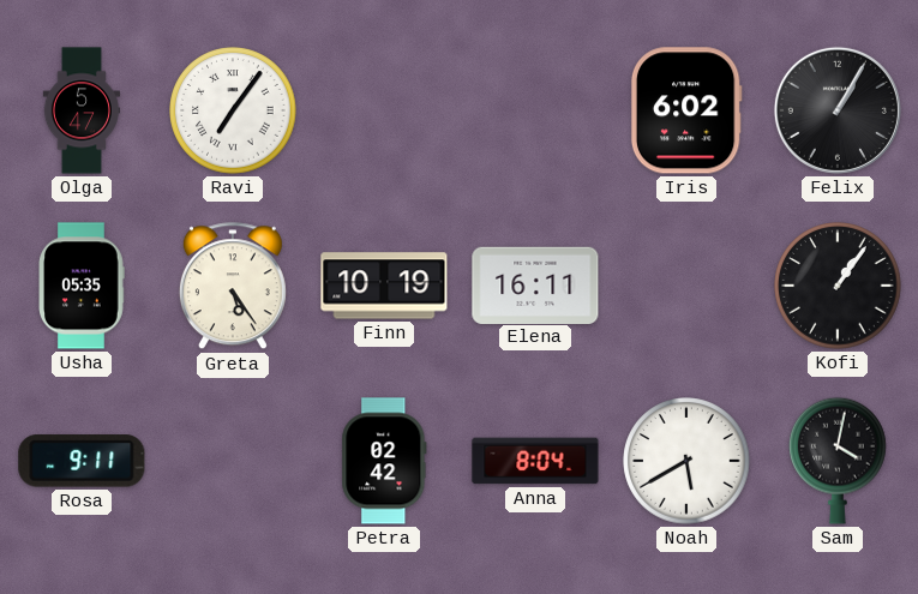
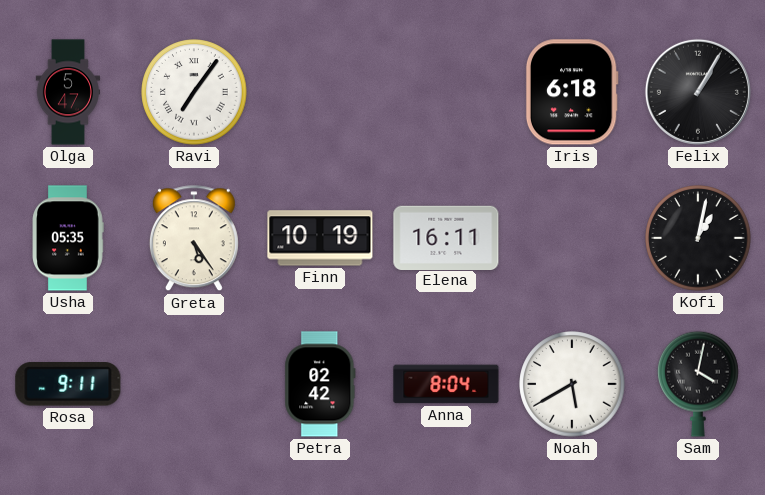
Iris: 6:02 -> 6:18
Kofi: 1:06 -> 1:02
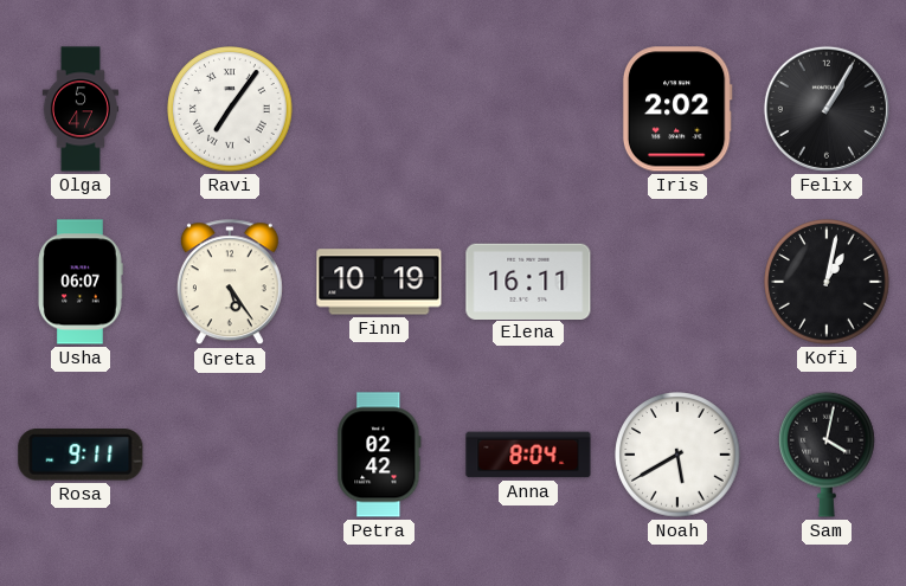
Iris: 6:18 -> 2:02
Usha: 05:35 -> 06:07
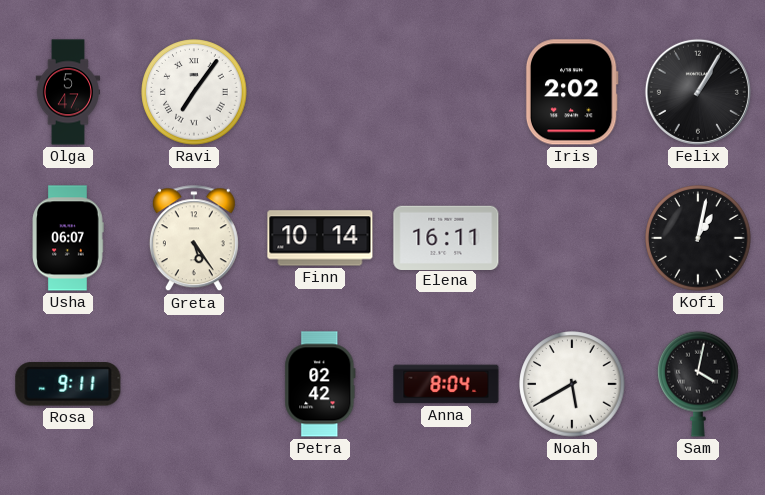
Finn: 10:19 -> 10:14
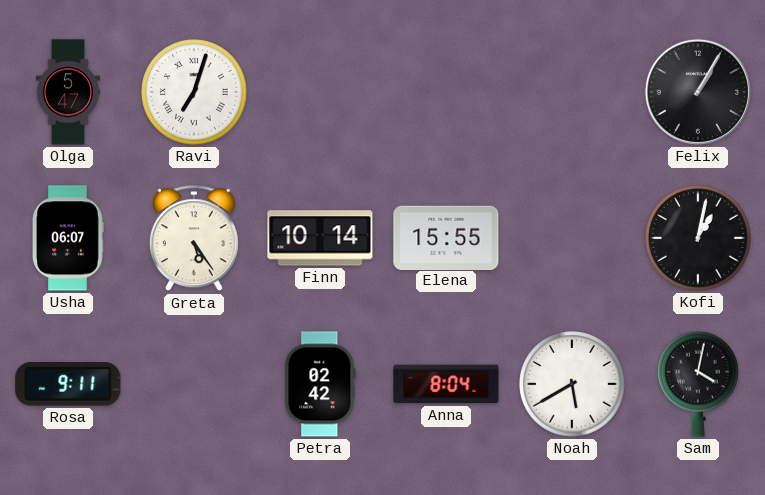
Ravi: 7:06 -> 7:03
Iris: 2:02 -> none
Elena: 16:11 -> 15:55
